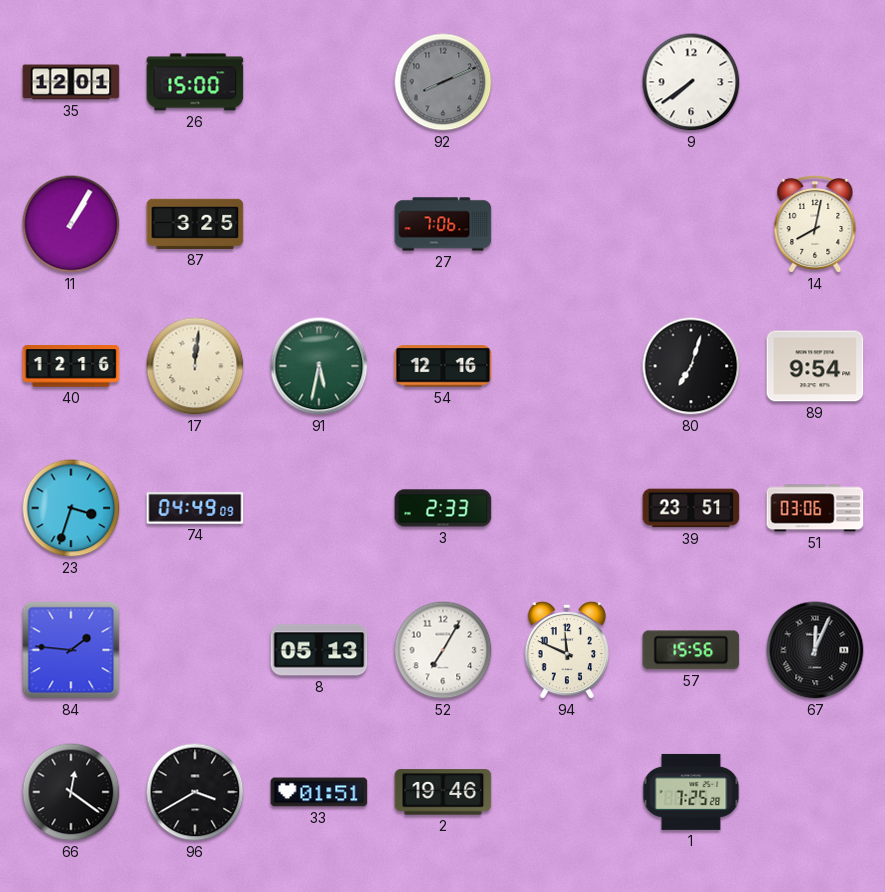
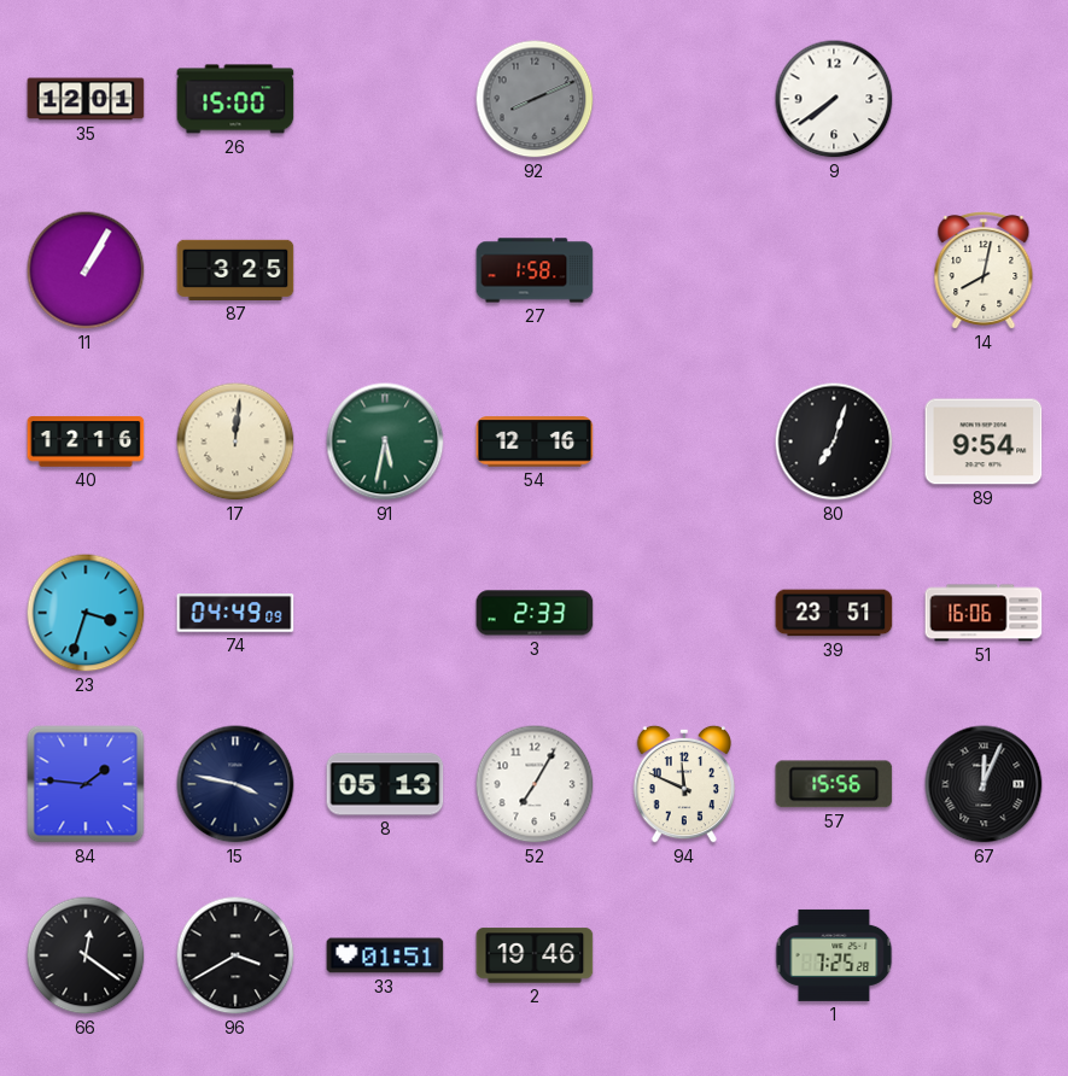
27: 7:06 -> 1:58
51: 03:06 -> 16:06
15: none -> 3:47
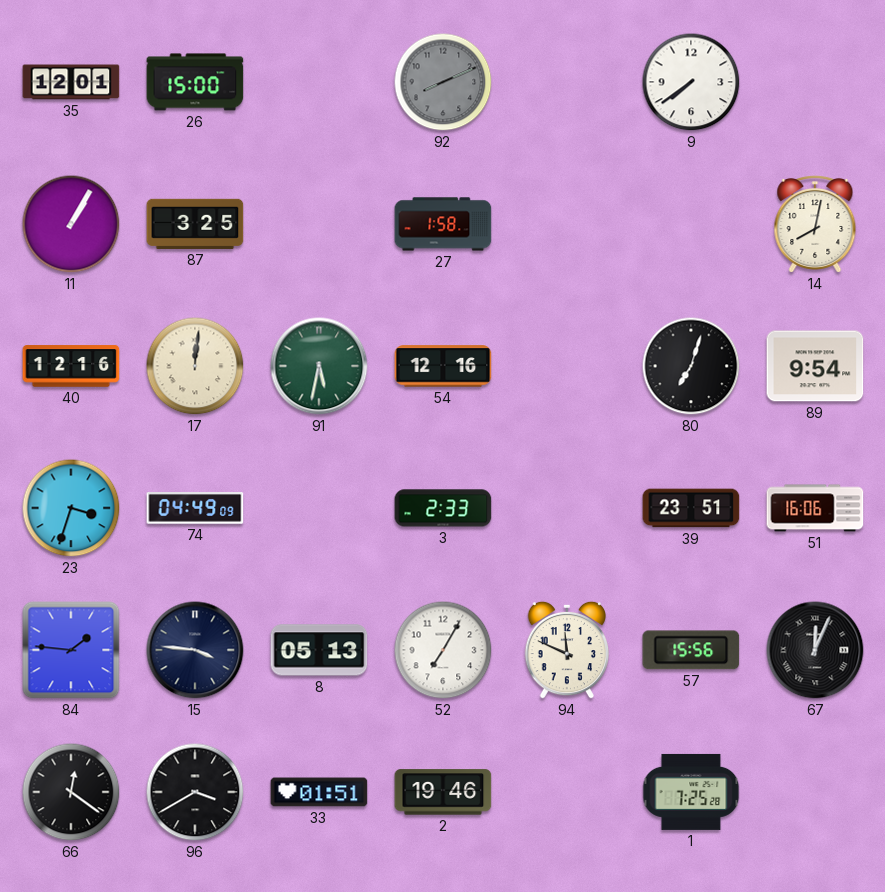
15: 3:47 -> 3:46
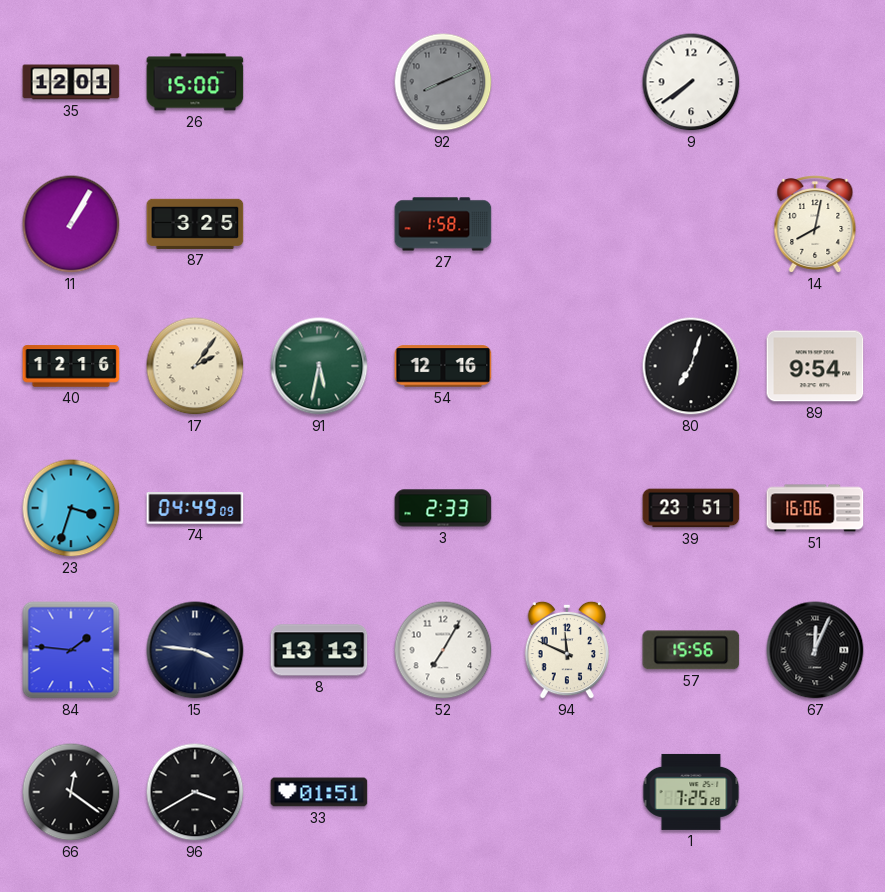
17: 12:01 -> 2:06
8: 05:13 -> 13:13
2: 19:46 -> none
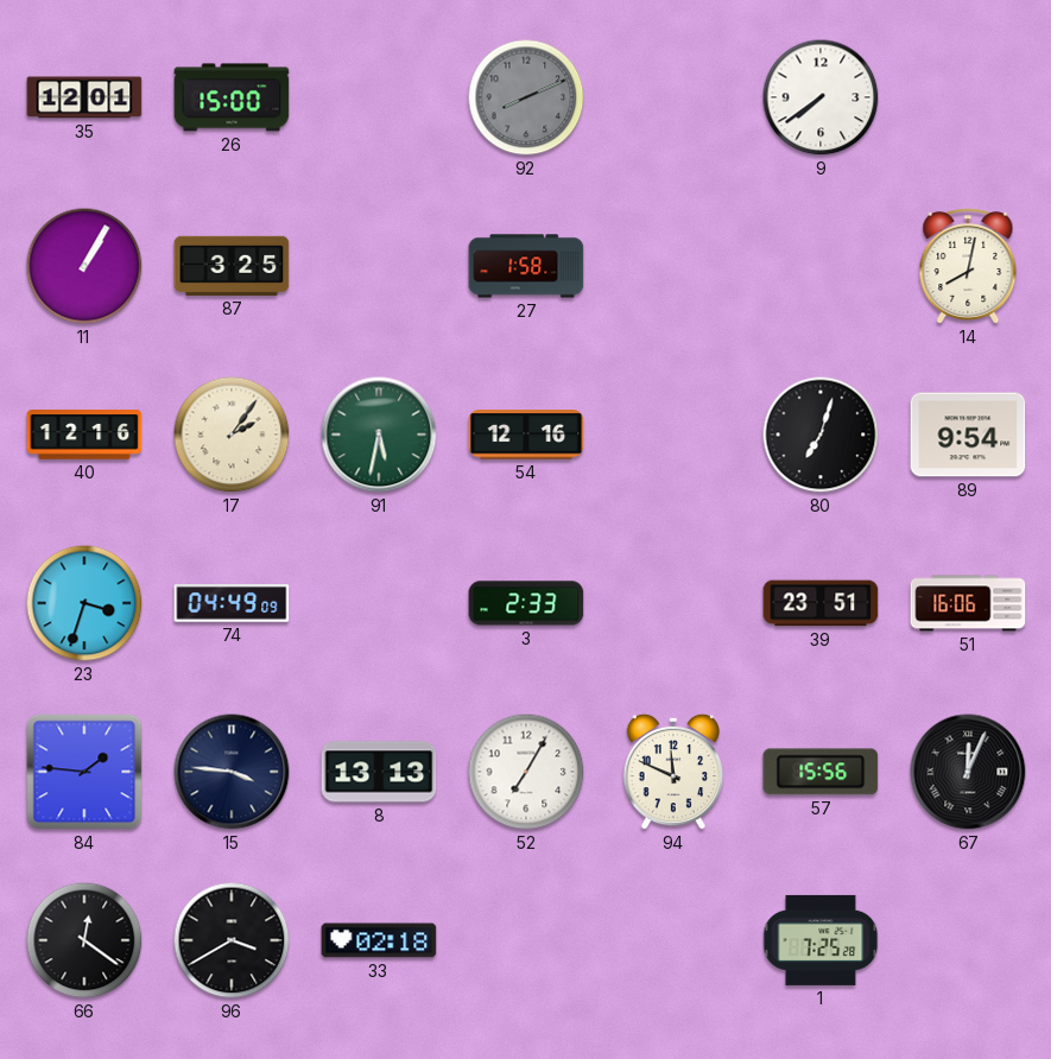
33: 01:51 -> 02:18
